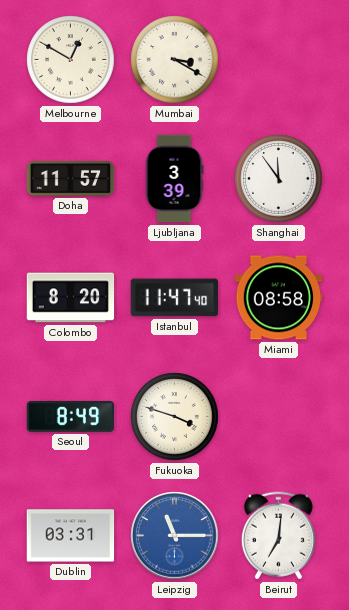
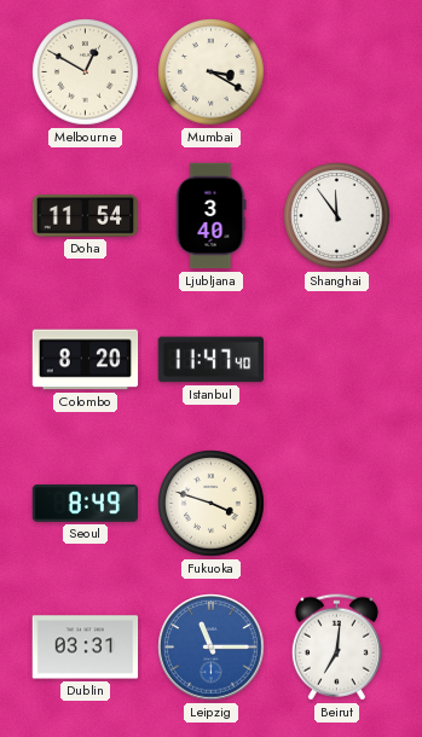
Doha: 11:57 -> 11:54
Ljubljana: 3:39 -> 3:40
Miami: 08:58 -> none
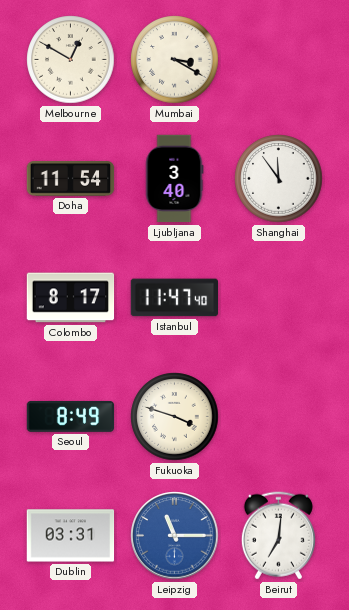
Colombo: 8:20 -> 8:17
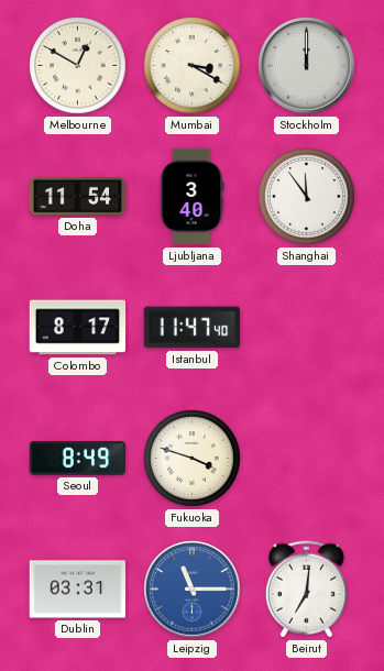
Stockholm: none -> 12:00
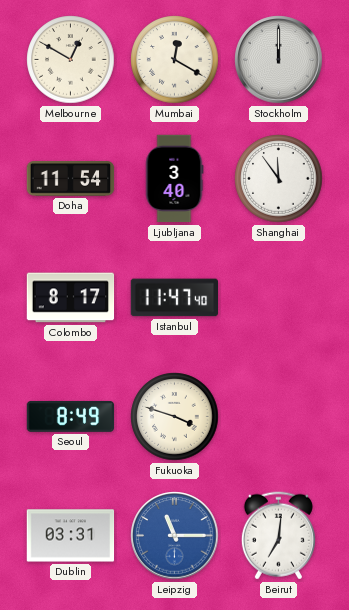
Mumbai: 3:20 -> 12:20
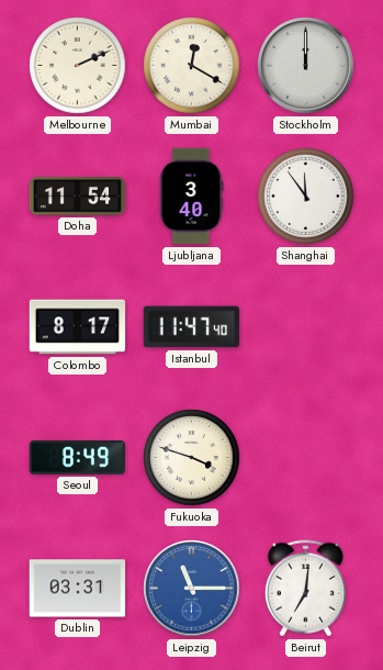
Melbourne: 12:50 -> 2:11
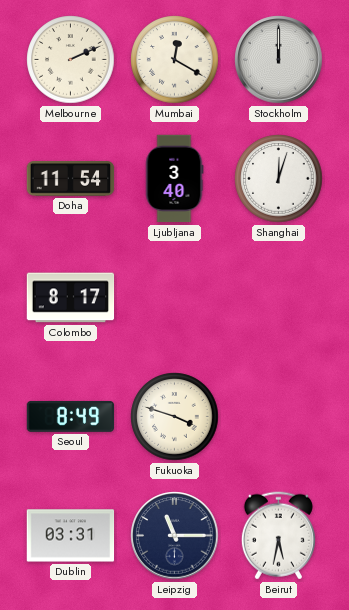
Shanghai: 11:54 -> 12:03
Istanbul: 11:47 -> none
Leipzig dial: blue -> navy
Beirut: 7:01 -> 5:32
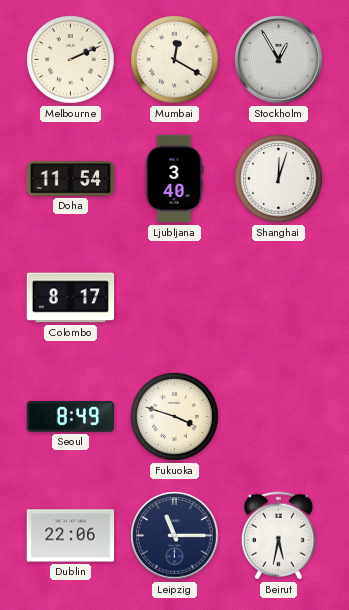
Stockholm: 12:00 -> 12:55
Dublin: 03:31 -> 22:06
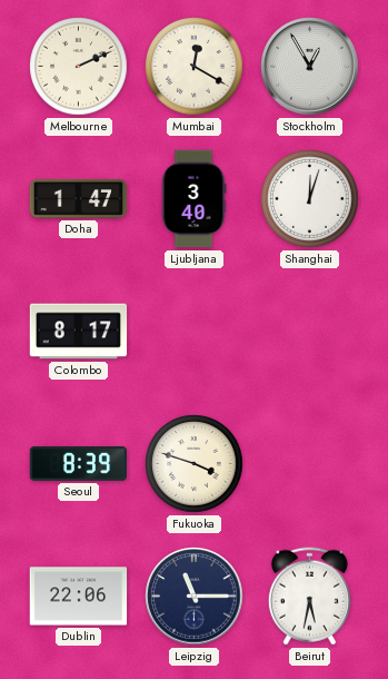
Doha: 11:54 -> 1:47
Seoul: 8:49 -> 8:39
